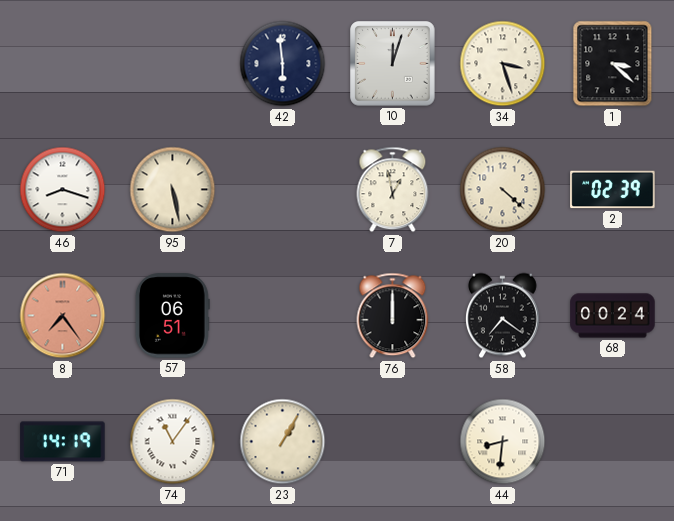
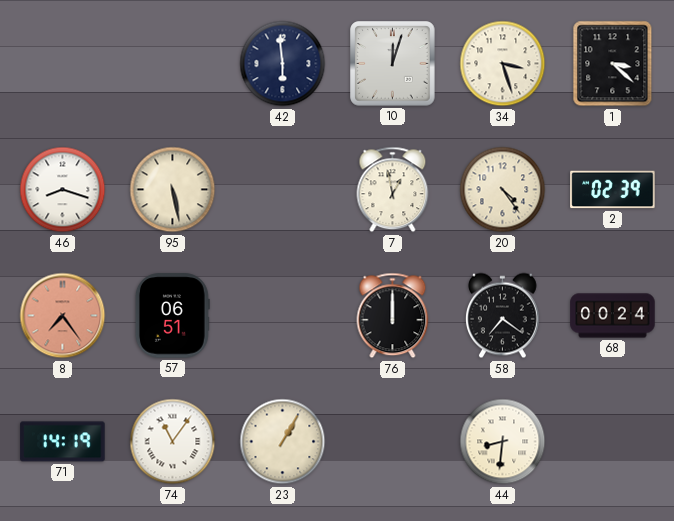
20: 4:22 -> 4:24
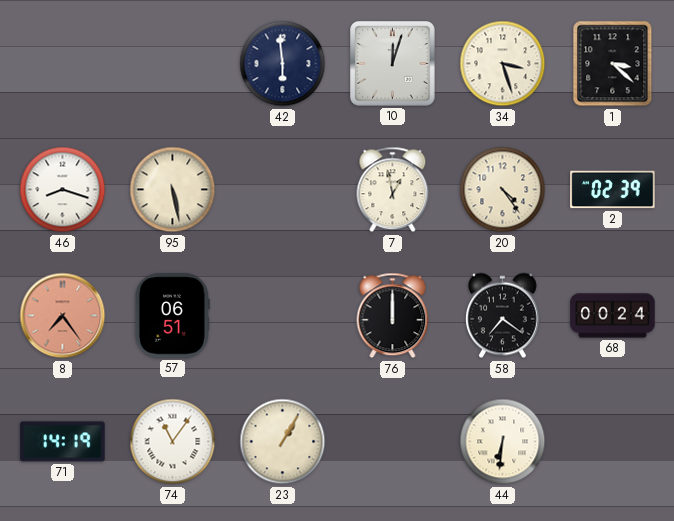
44: 8:31 -> 6:31
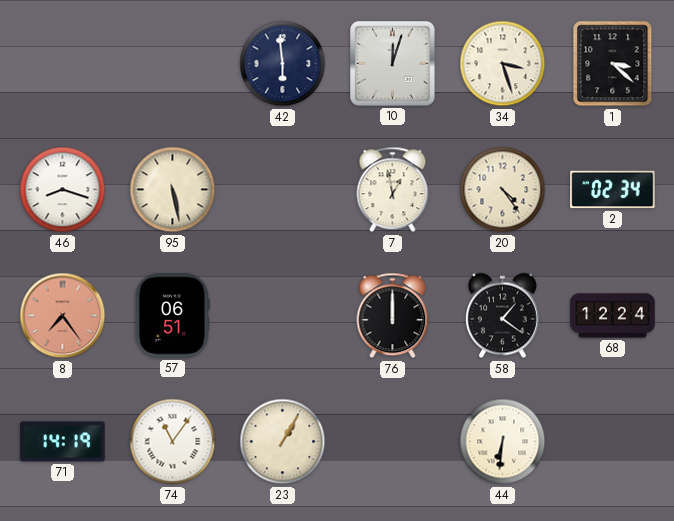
2: 02:39 -> 02:34
58: 7:21 -> 1:21
68: 00:24 -> 12:24
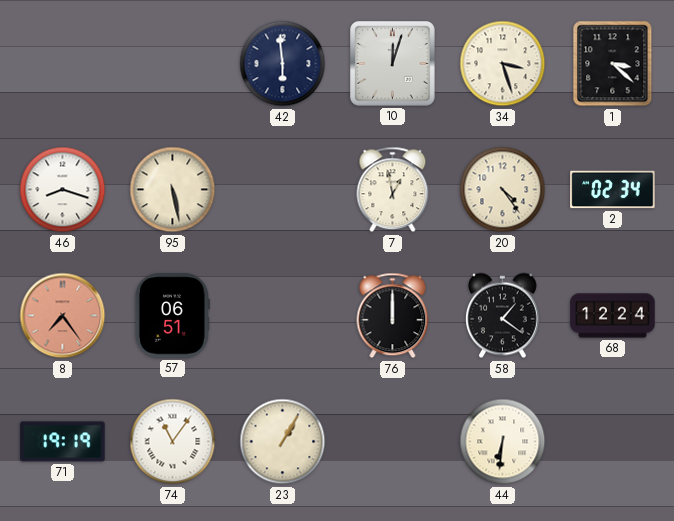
71: 14:19 -> 19:19
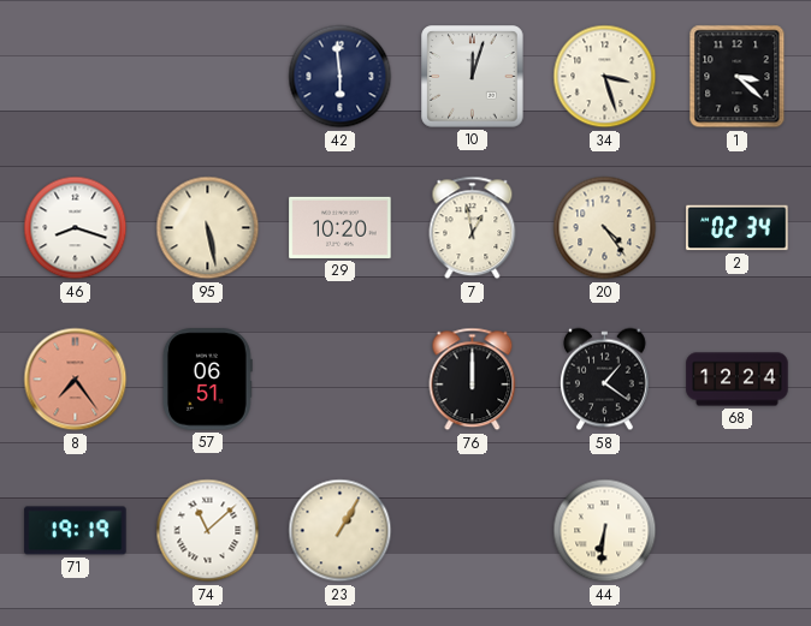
29: none -> 10:20
74: 11:06 -> 11:08
